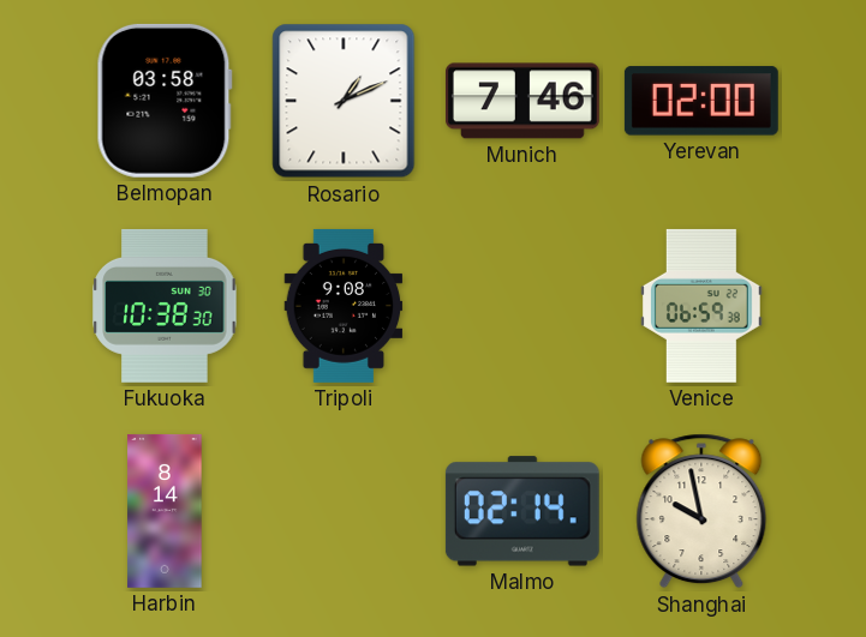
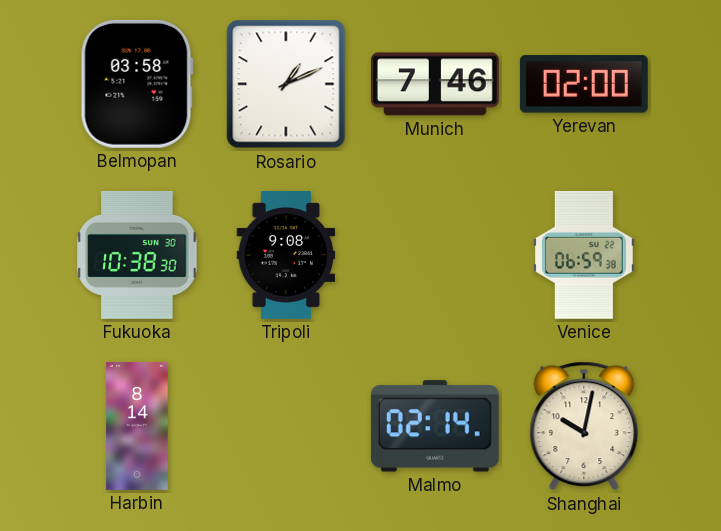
Shanghai: 9:58 -> 10:02
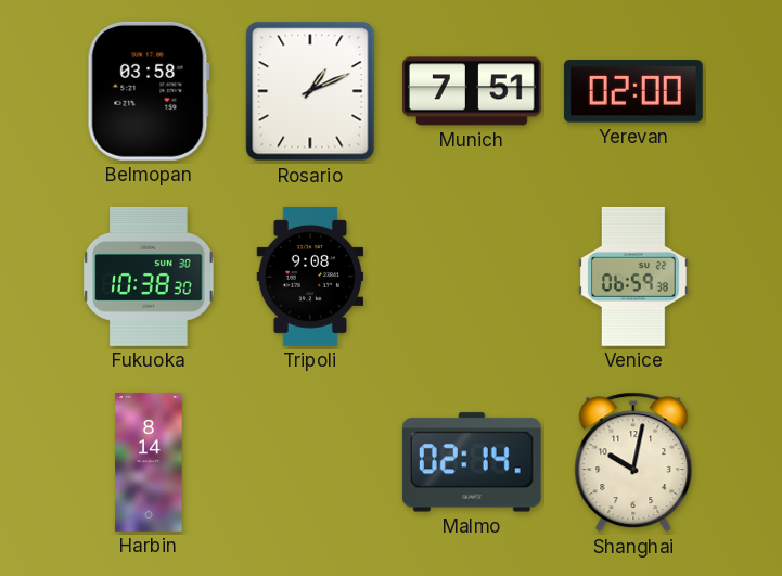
Munich: 7:46 -> 7:51
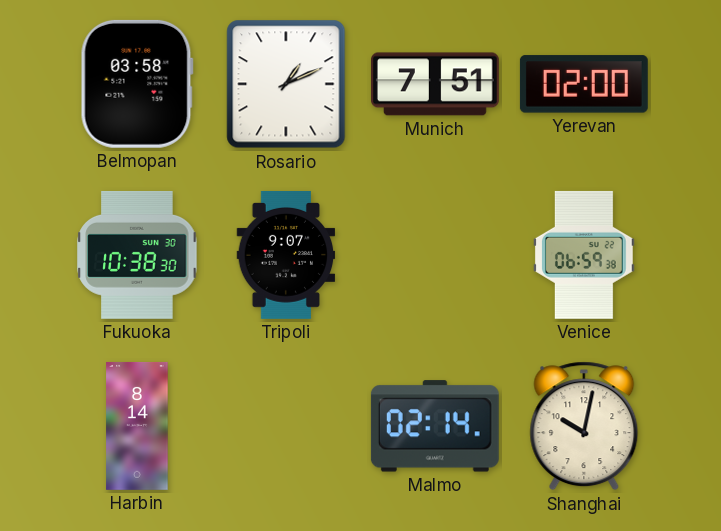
Tripoli: 9:08 -> 9:07
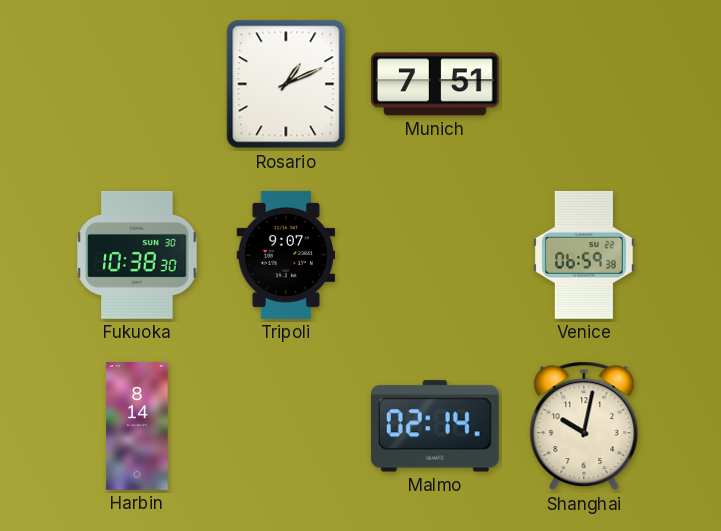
Belmopan: 03:58 -> none
Yerevan: 02:00 -> none
